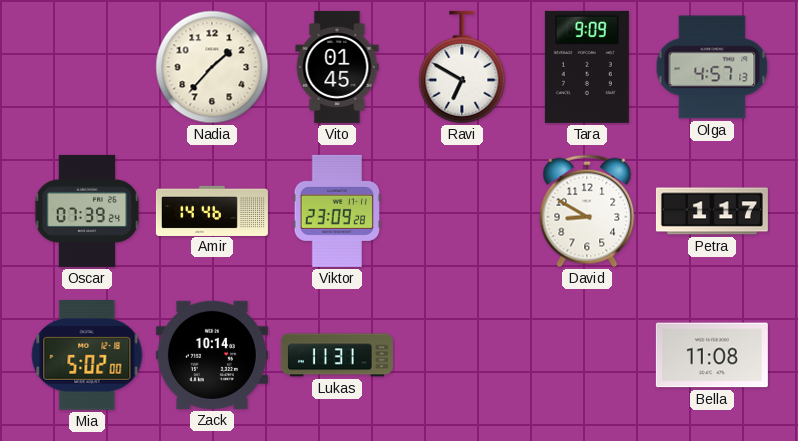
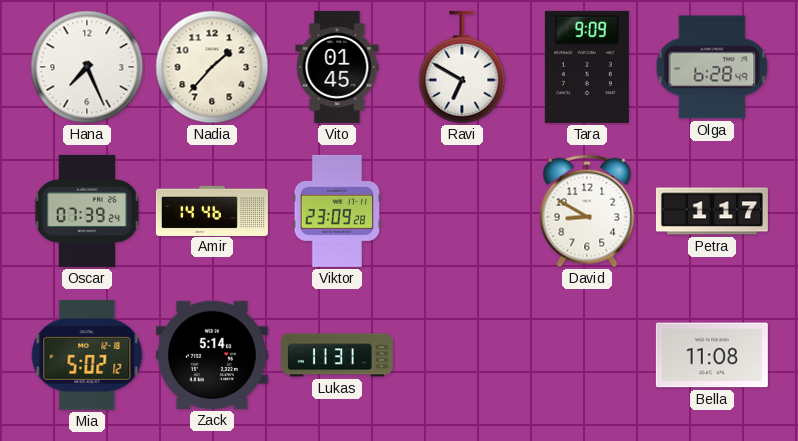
Hana: none -> 7:26
Olga: 4:57 -> 6:28
Mia: 5:02:00 -> 5:02:12
Zack: 10:14 -> 5:14
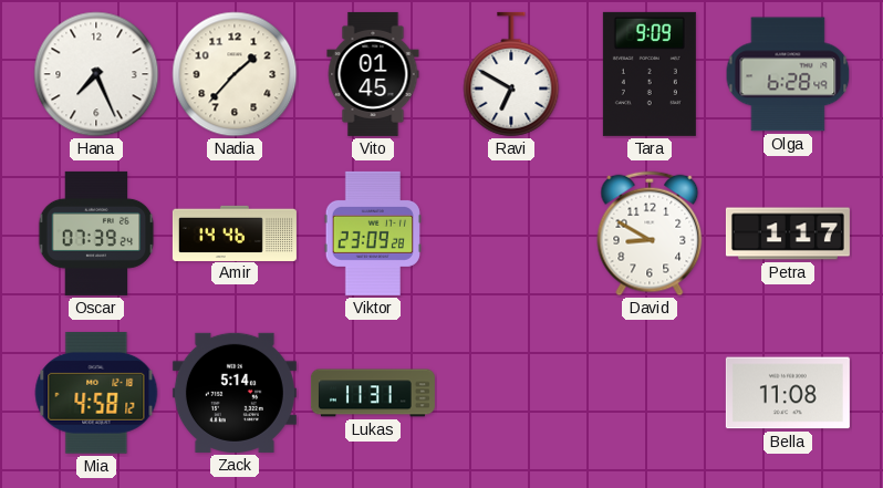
Mia: 5:02 -> 4:58
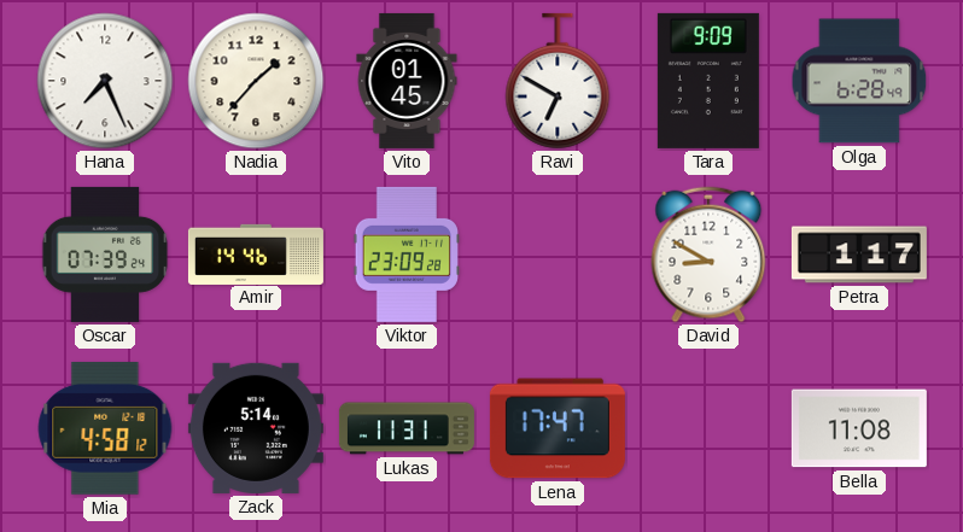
Lena: none -> 17:47
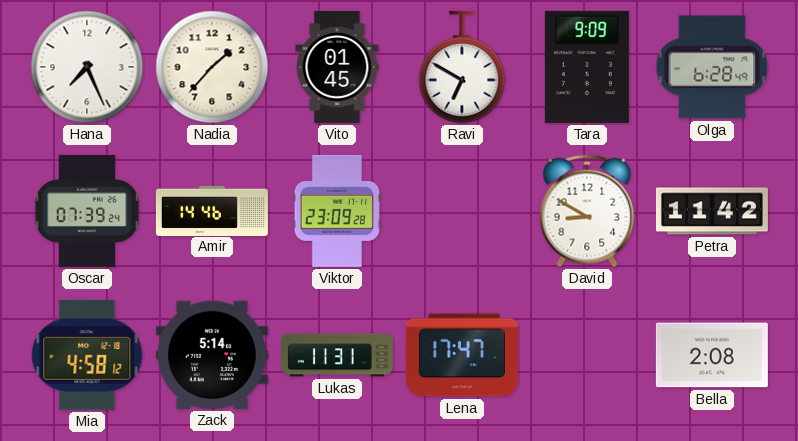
Petra: 1:17 -> 11:42
Bella: 11:08 -> 2:08
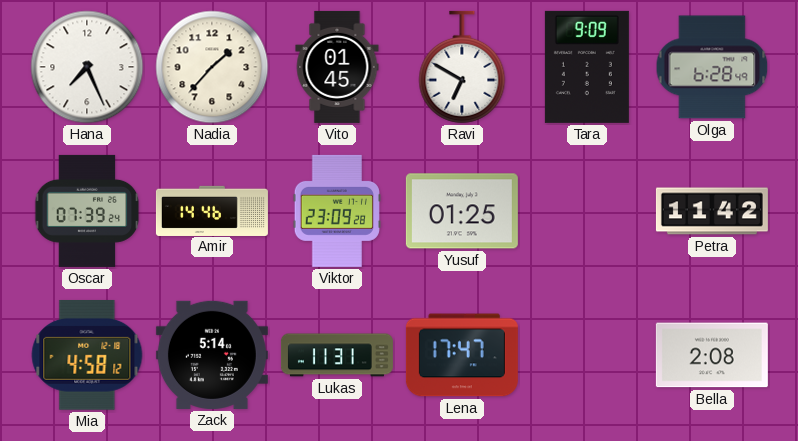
Yusuf: none -> 01:25
David: 8:50 -> none
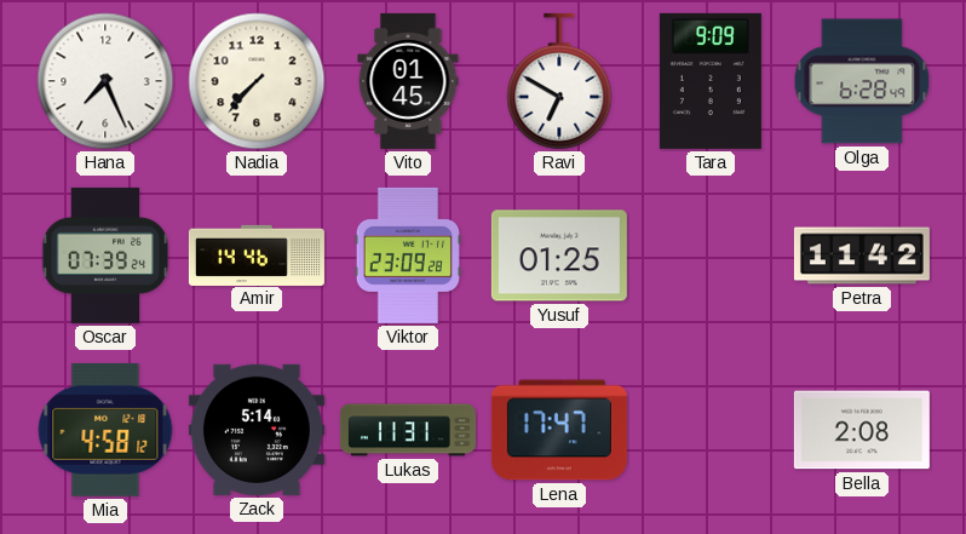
Nadia: 1:37 -> 7:37
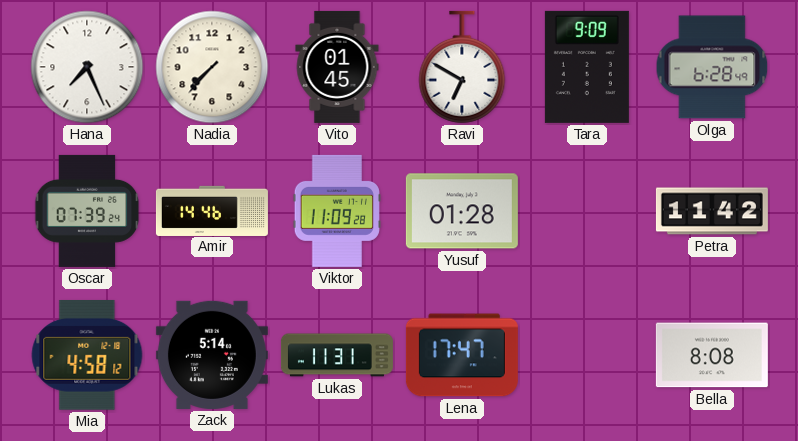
Viktor: 23:09 -> 11:09
Yusuf: 01:25 -> 01:28
Bella: 2:08 -> 8:08
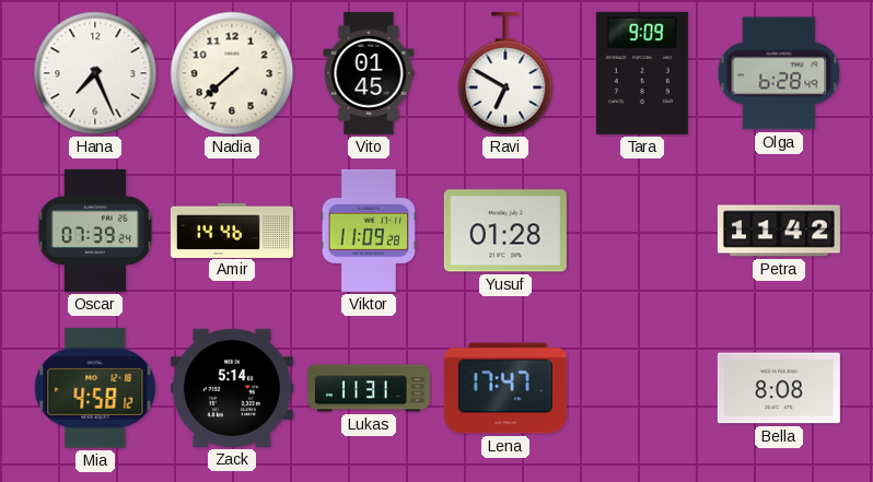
Nadia: 7:37 -> 7:38
